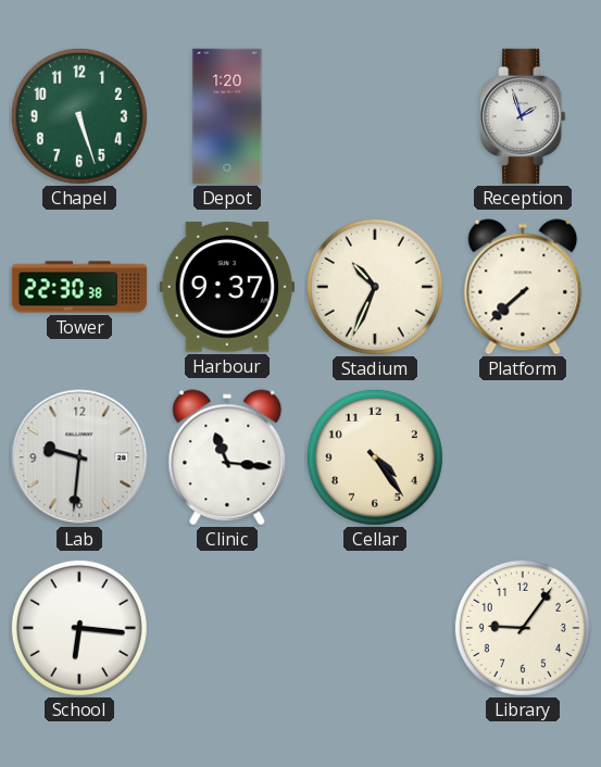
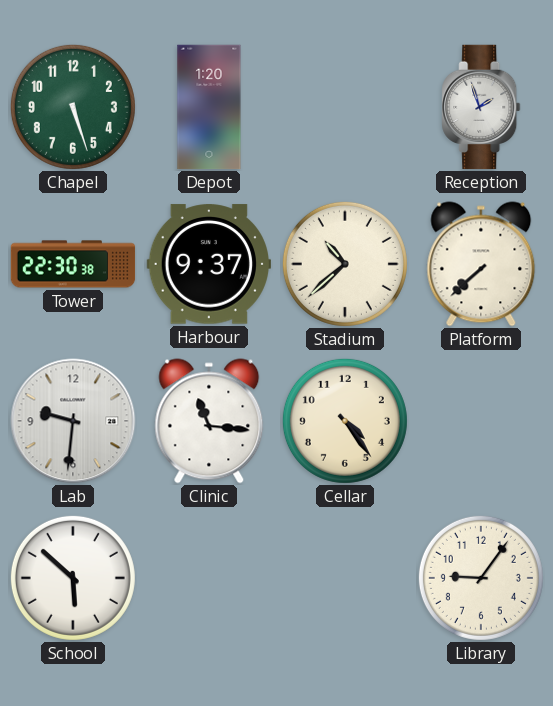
Stadium: 10:34 -> 10:38
School: 6:16 -> 5:52
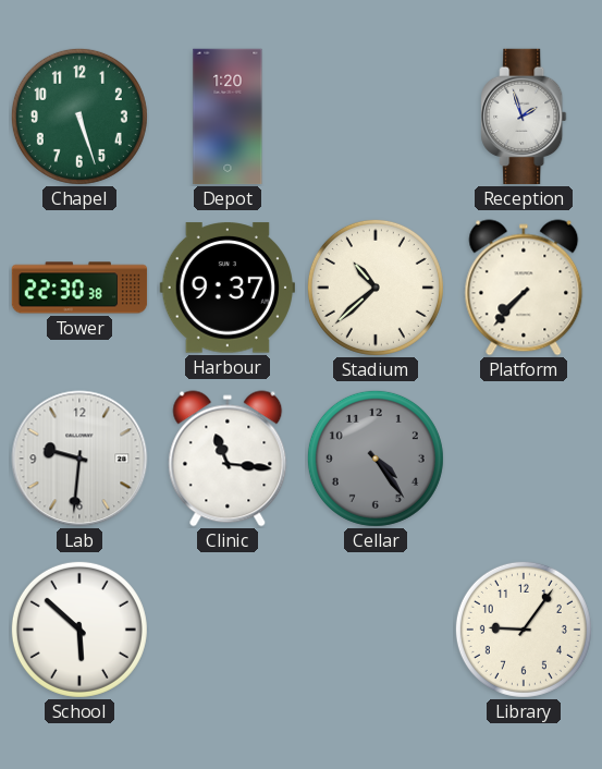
Platform: 7:38 -> 7:37
Cellar dial: cream -> grey
